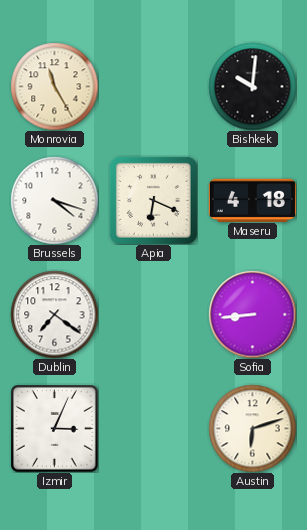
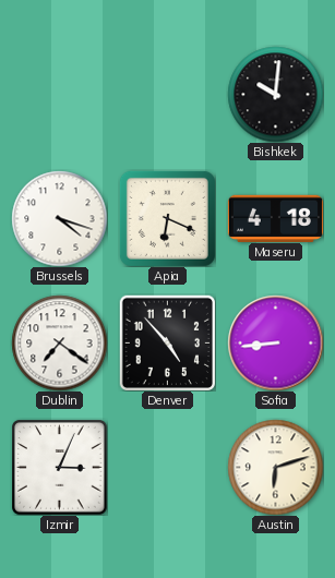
Monrovia: 11:25 -> none
Denver: none -> 4:53
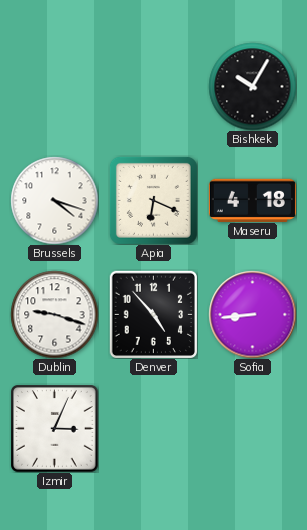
Bishkek: 10:01 -> 10:05
Dublin: 7:21 -> 9:18
Austin: 6:12 -> none
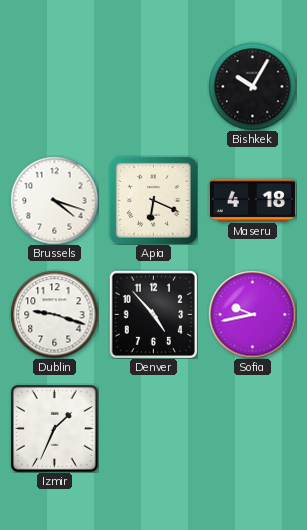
Sofia: 8:44 -> 9:43
Izmir: 3:04 -> 1:34
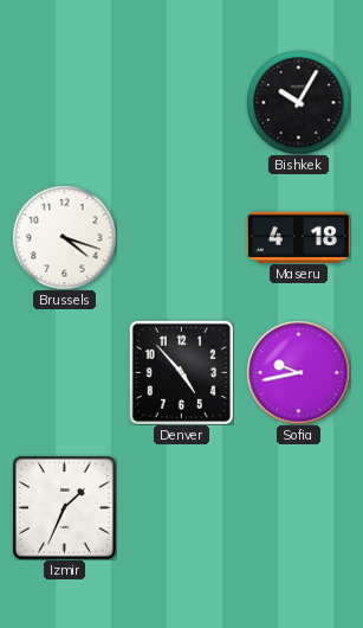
Apia: 6:19 -> none
Dublin: 9:18 -> none
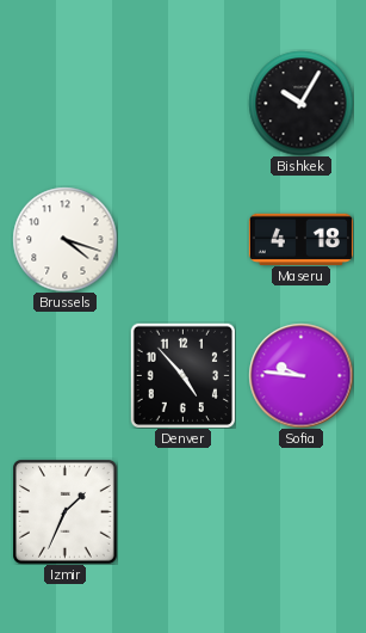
Sofia: 9:43 -> 9:46
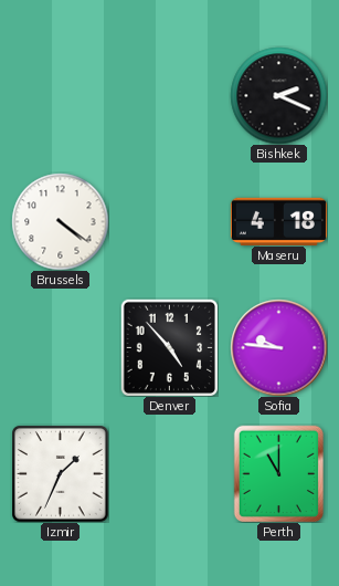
Bishkek: 10:05 -> 2:19
Brussels: 4:18 -> 4:21
Perth: none -> 11:00
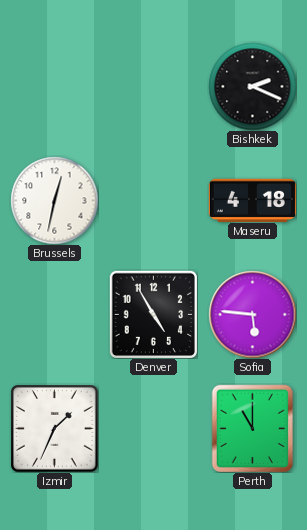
Brussels: 4:21 -> 12:32
Denver: 4:53 -> 4:55
Sofia: 9:46 -> 5:46
